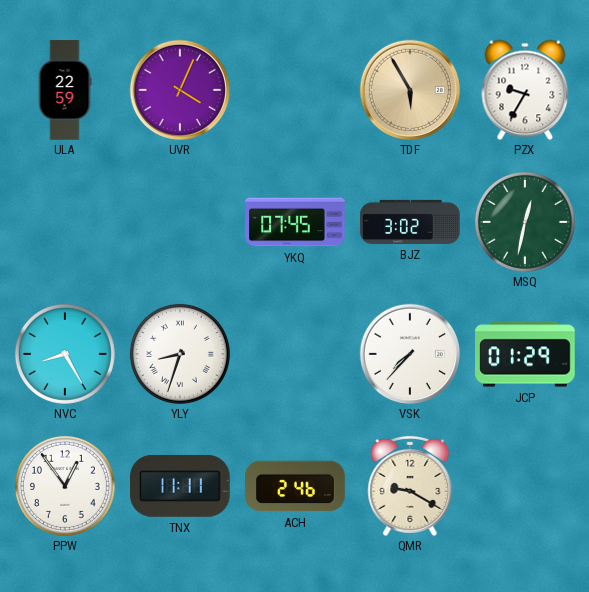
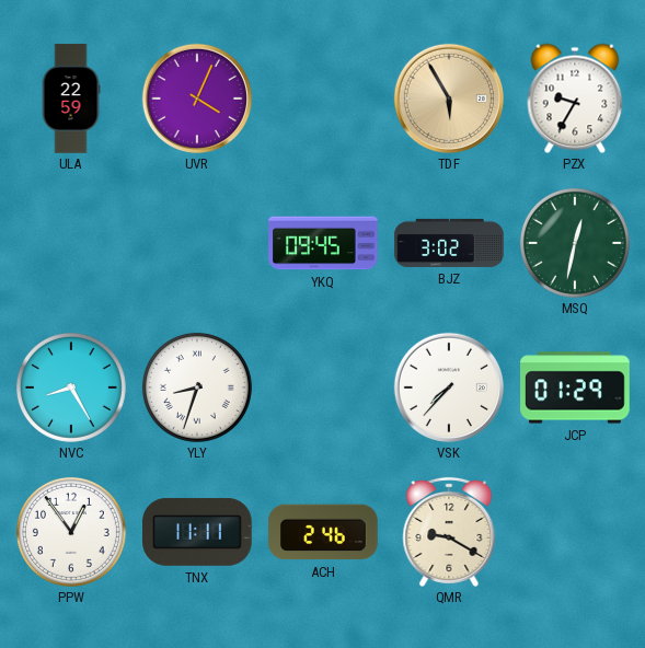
YKQ: 07:45 -> 09:45
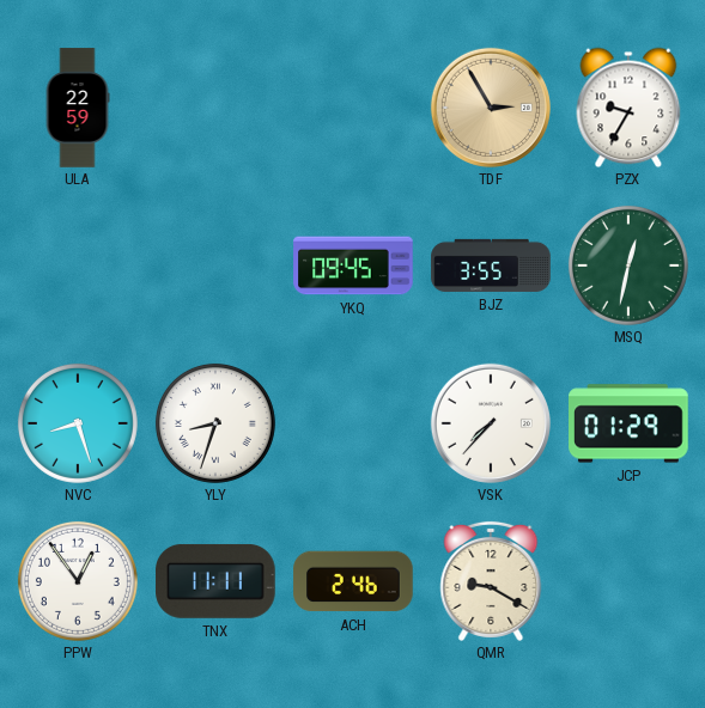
UVR: 4:04 -> none
TDF: 5:55 -> 2:55
BJZ: 3:02 -> 3:55
NVC: 8:25 -> 8:27
